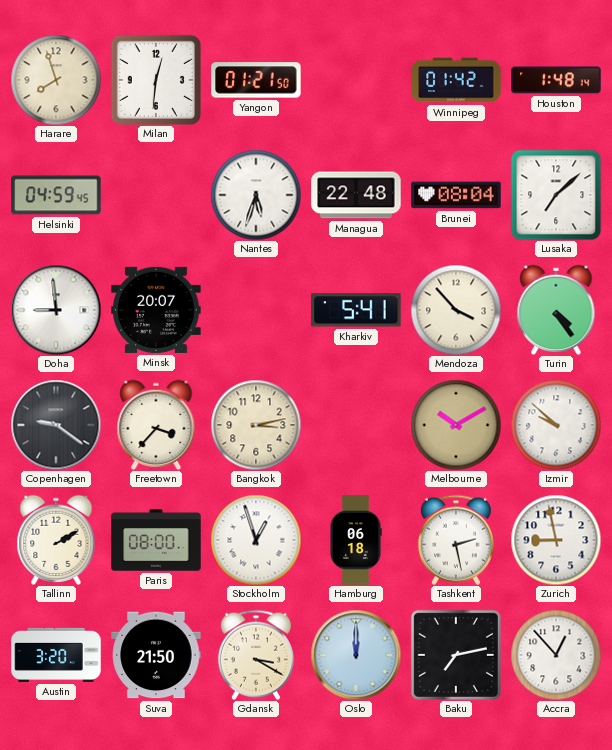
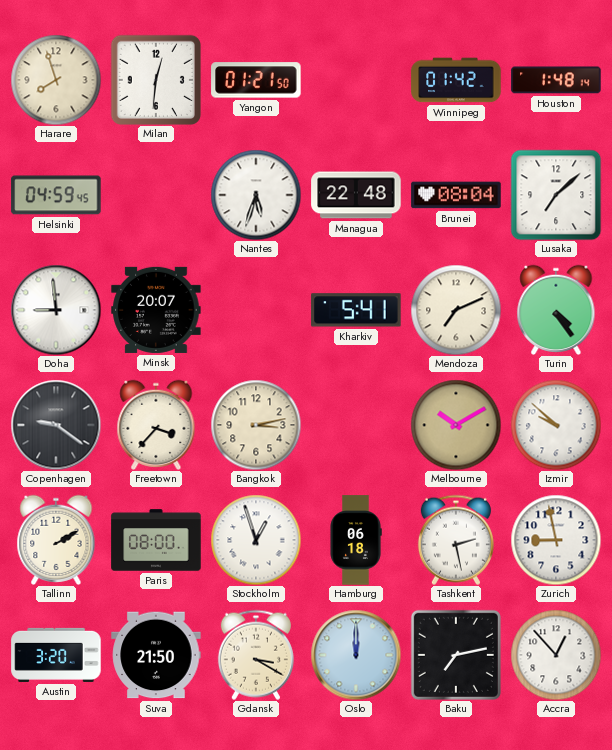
Mendoza: 3:53 -> 7:11
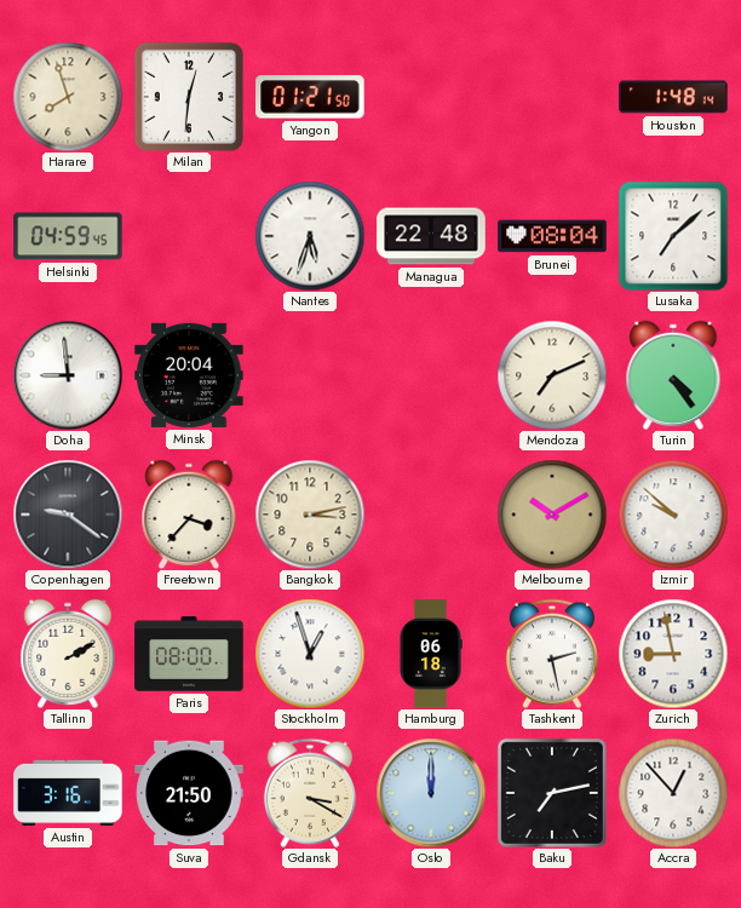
Winnipeg: 01:42 -> none
Minsk: 20:07 -> 20:04
Kharkiv: 5:41 -> none
Austin: 3:20 -> 3:16
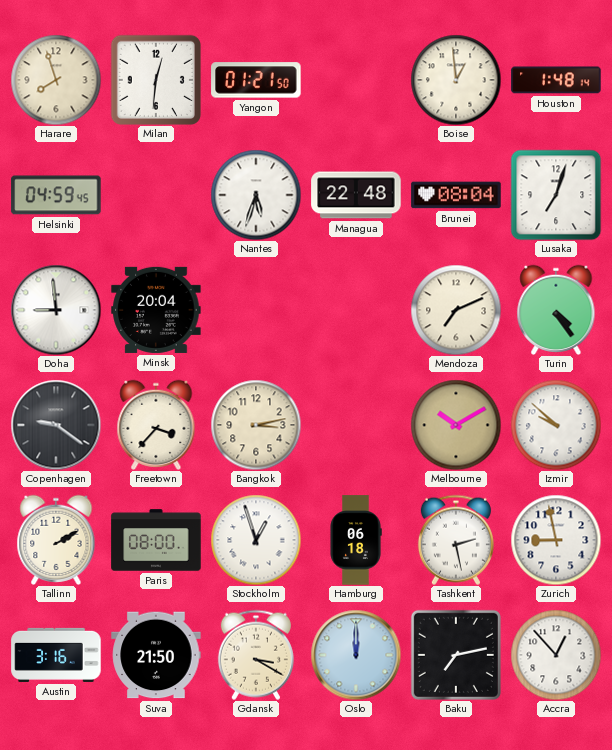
Boise: none -> 12:59
Lusaka: 7:08 -> 7:03
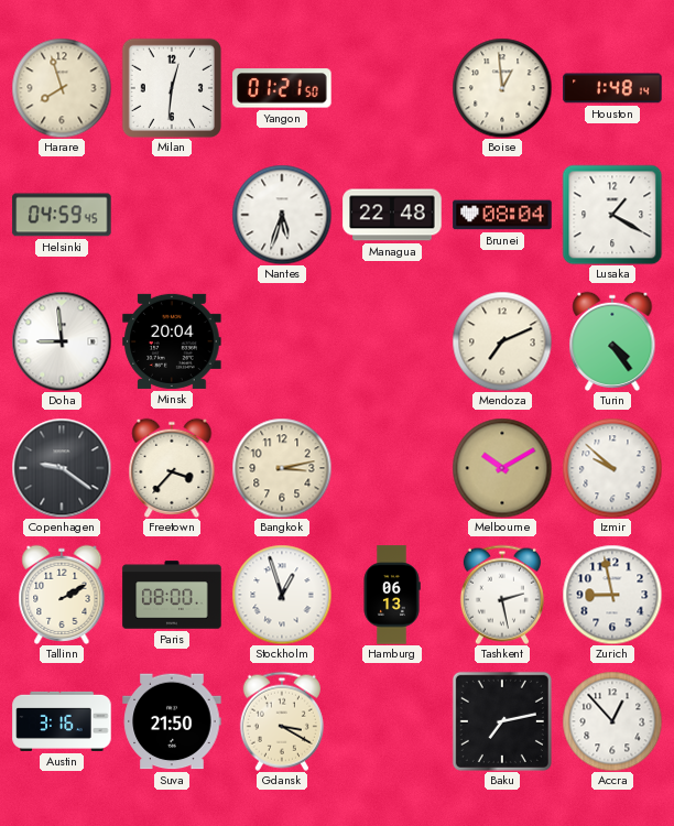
Lusaka: 7:03 -> 1:20
Hamburg: 06:18 -> 06:13
Oslo: 12:00 -> none
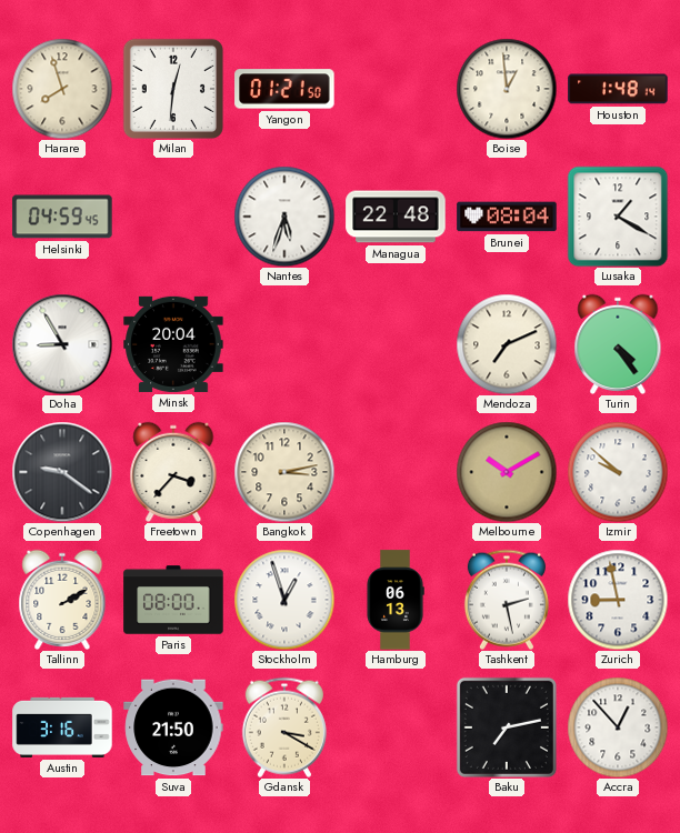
Doha: 8:59 -> 8:55
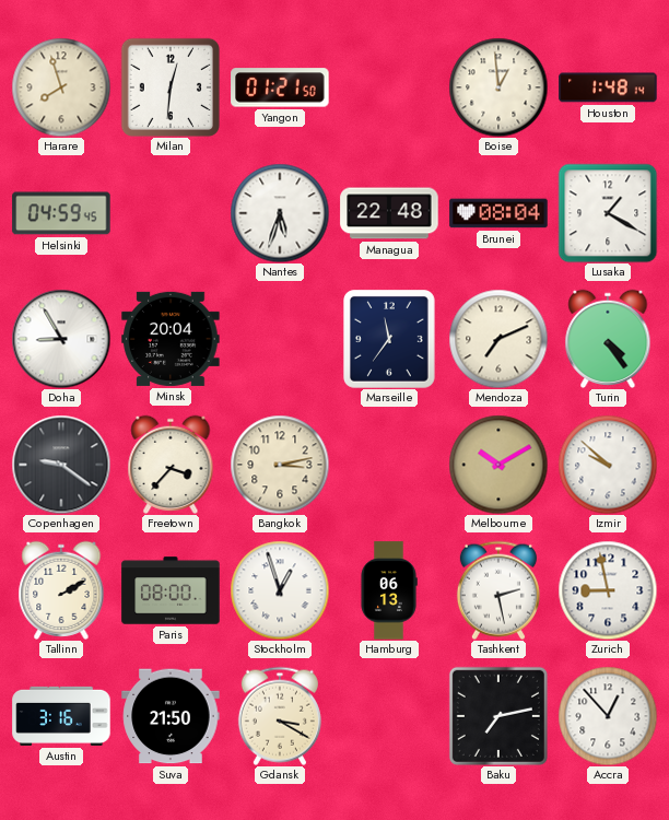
Marseille: none -> 11:36
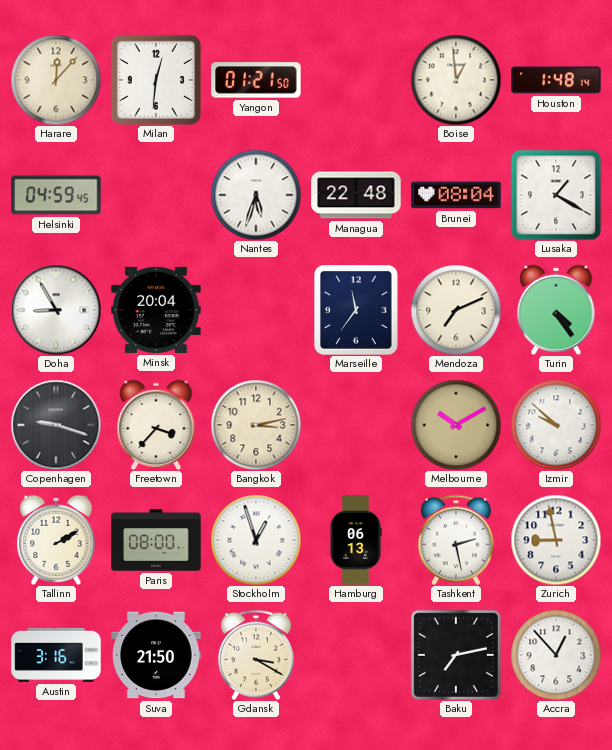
Harare: 7:57 -> 12:07
Copenhagen: 9:21 -> 9:18
